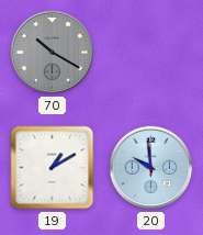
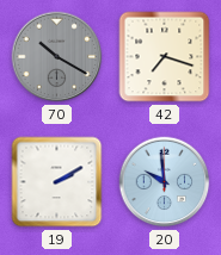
42: none -> 7:18
19: 1:10 -> 2:10
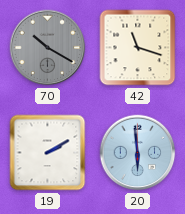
42: 7:18 -> 11:18
20: 9:59 -> 5:59
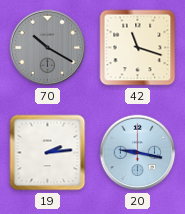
19: 2:10 -> 2:14
20: 5:59 -> 9:17
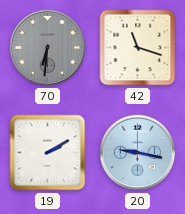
70: 10:20 -> 6:31
19: 2:14 -> 2:10
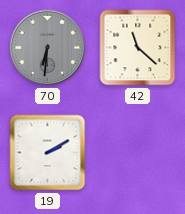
42: 11:18 -> 11:22
20: 9:17 -> none
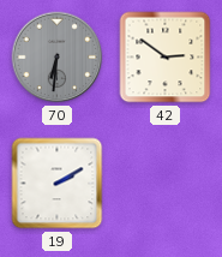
42: 11:22 -> 2:51
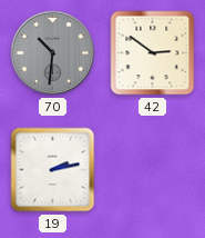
70: 6:31 -> 10:31
19: 2:10 -> 2:13
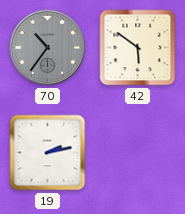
70: 10:31 -> 10:36
42: 2:51 -> 5:51
